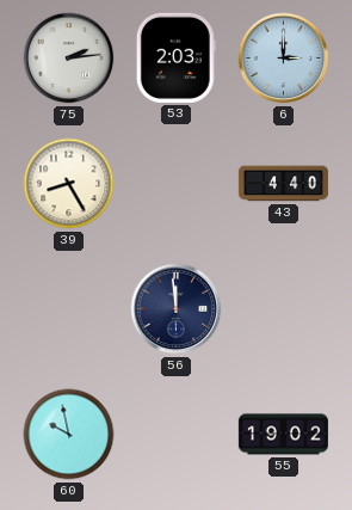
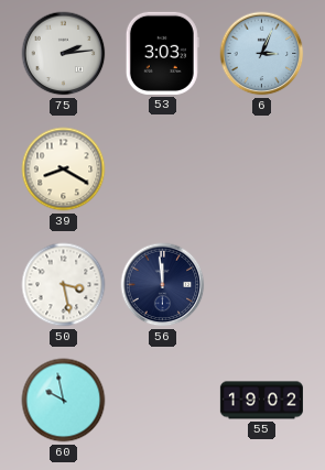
53: 2:03 -> 3:03
6: 3:00 -> 3:04
39: 8:25 -> 8:20
43: 4:40 -> none
50: none -> 3:28
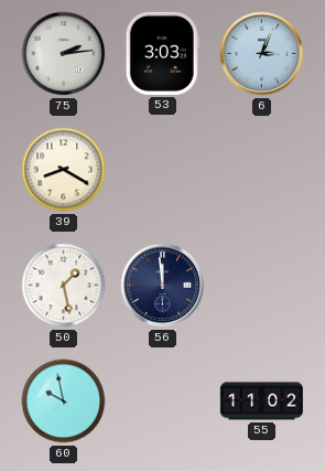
50: 3:28 -> 1:28
55: 19:02 -> 11:02
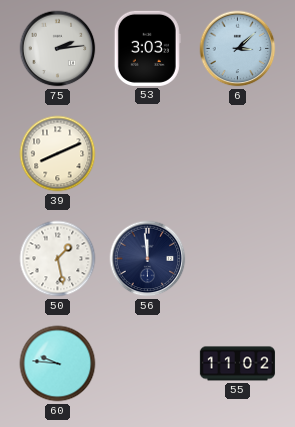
6: 3:04 -> 3:08
39: 8:20 -> 8:11
60: 9:58 -> 9:46
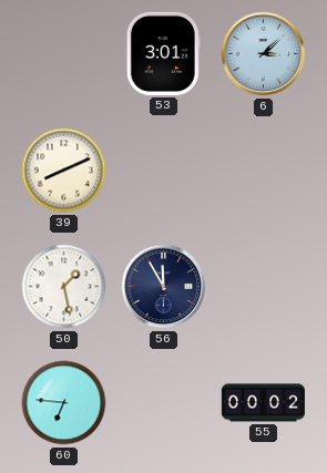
75: 2:14 -> none
53: 3:03 -> 3:01
56: 11:59 -> 11:55
60: 9:46 -> 6:46
55: 11:02 -> 00:02
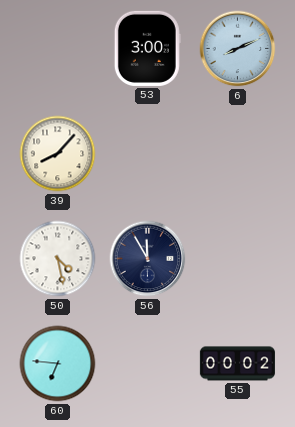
53: 3:01 -> 3:00
6: 3:08 -> 8:11
39: 8:11 -> 8:07
50: 1:28 -> 4:28
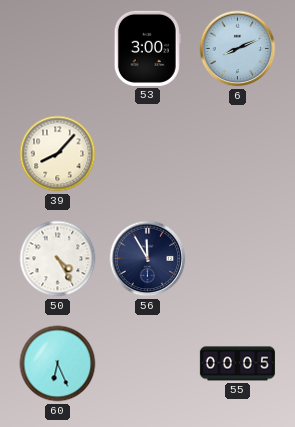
50: 4:28 -> 4:25
60: 6:46 -> 6:26
55: 00:02 -> 00:05
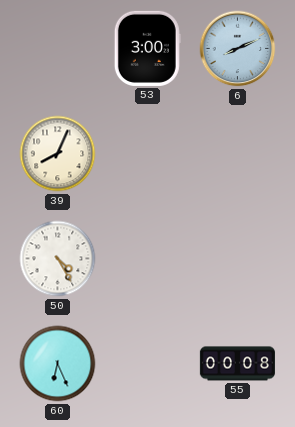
39: 8:07 -> 8:04
56: 11:55 -> none
55: 00:05 -> 00:08
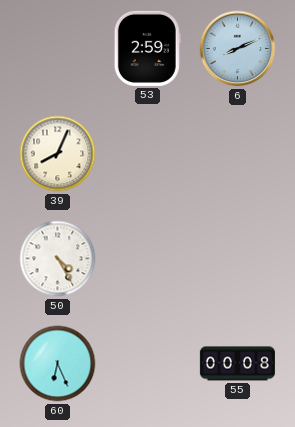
53: 3:00 -> 2:59
